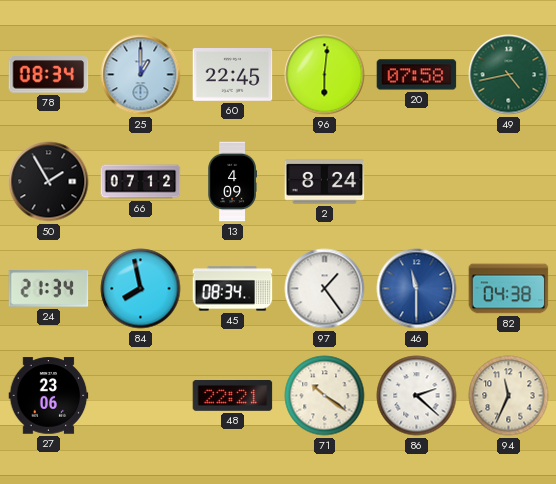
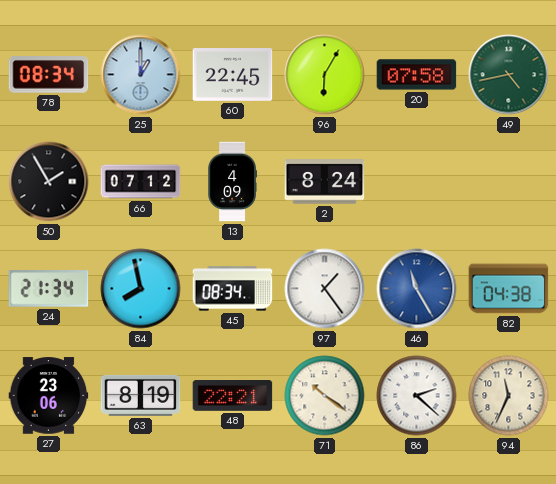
96: 6:01 -> 6:05
46: 11:30 -> 11:25
63: none -> 8:19
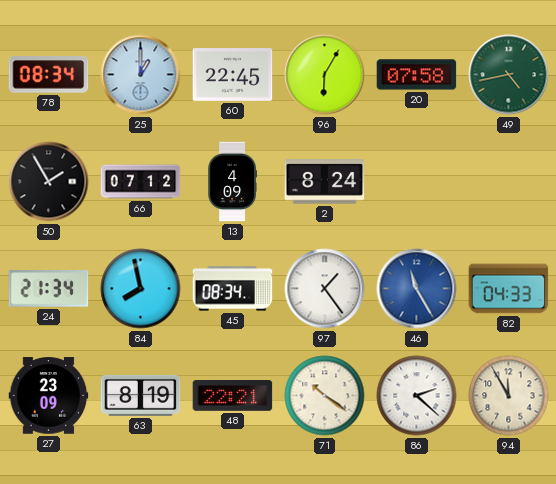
82: 04:38 -> 04:33
27: 23:06 -> 23:09
94: 11:34 -> 11:55
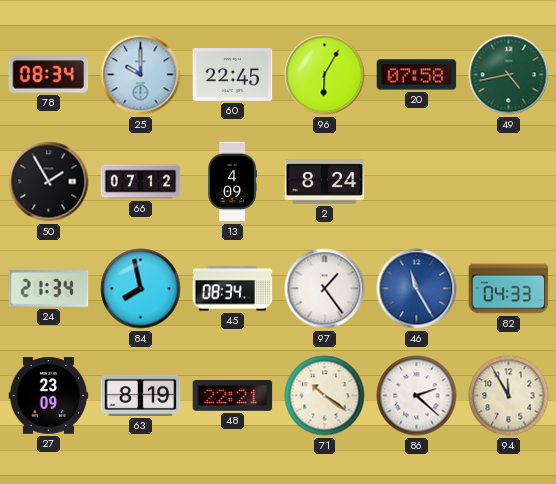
25: 1:00 -> 10:00
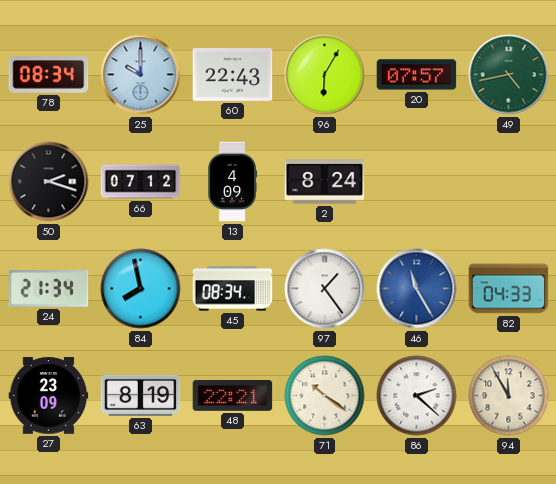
60: 22:45 -> 22:43
20: 07:58 -> 07:57
50: 1:55 -> 2:18
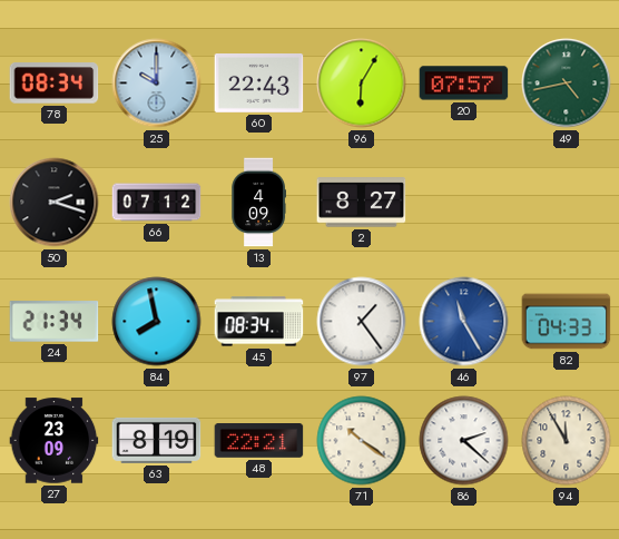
2: 8:24 -> 8:27
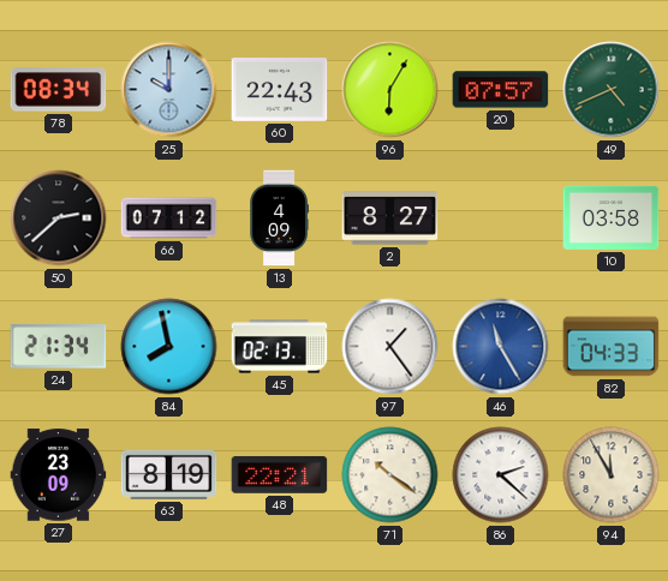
49: 4:43 -> 4:41
50: 2:18 -> 2:38
10: none -> 03:58
45: 08:34 -> 02:13
